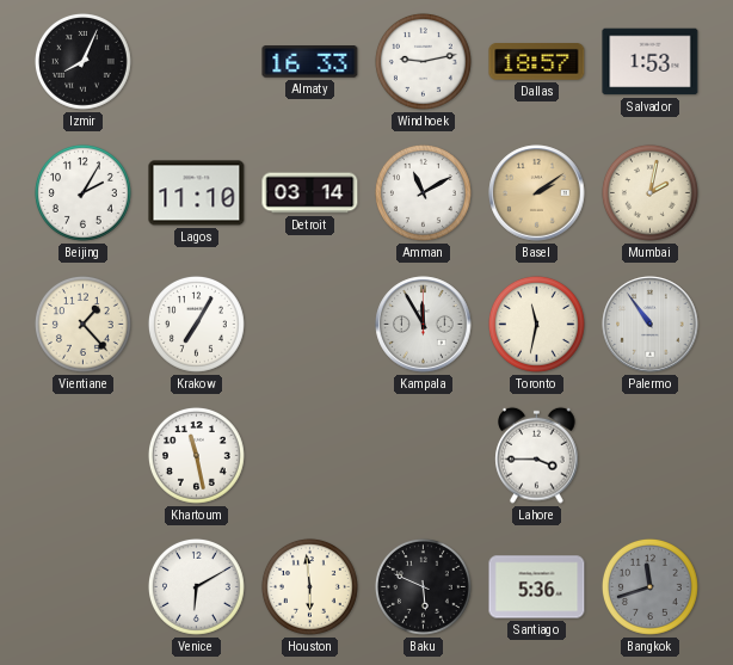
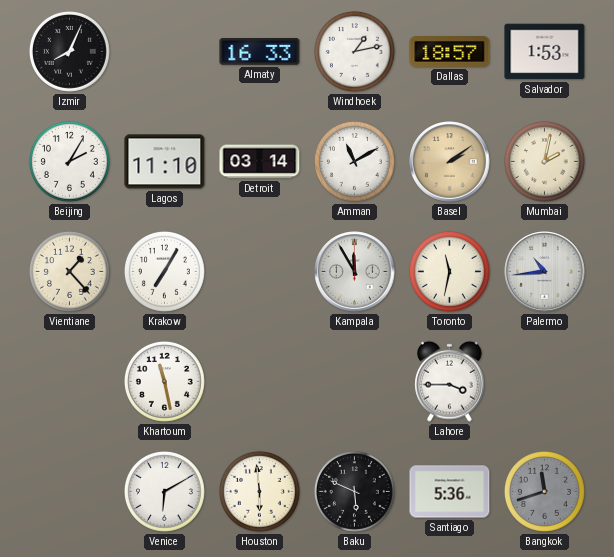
Windhoek: 9:13 -> 1:13
Palermo: 10:54 -> 10:44
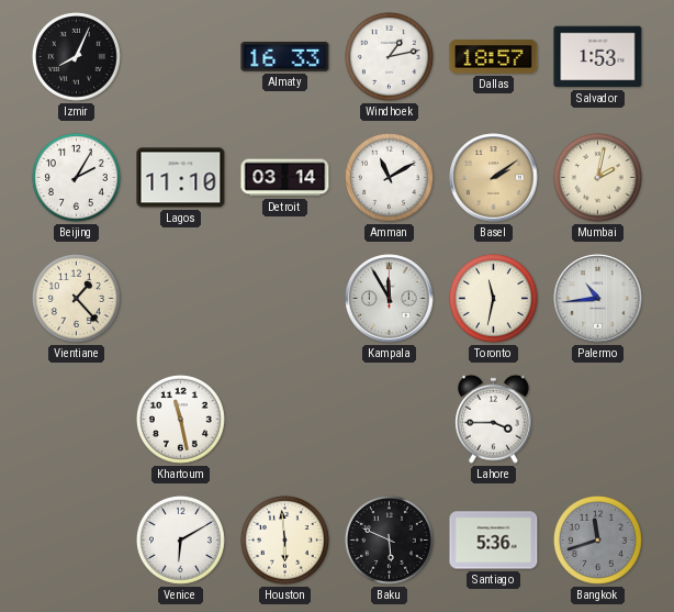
Krakow: 7:05 -> none
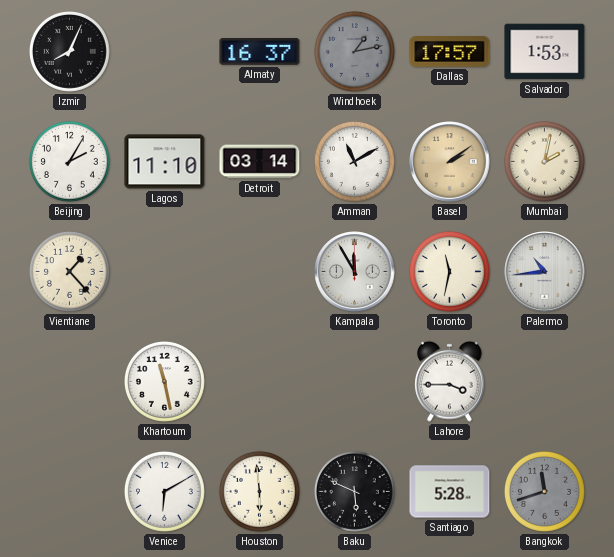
Almaty: 16:33 -> 16:37
Windhoek dial: white -> grey
Dallas: 18:57 -> 17:57
Santiago: 5:36 -> 5:28
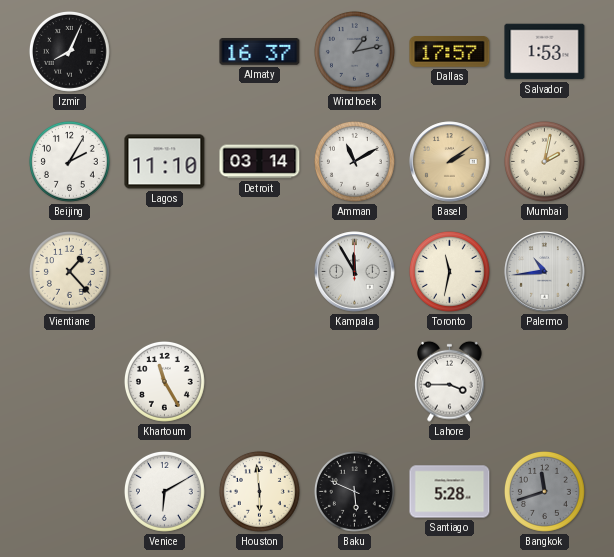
Khartoum: 11:28 -> 11:25
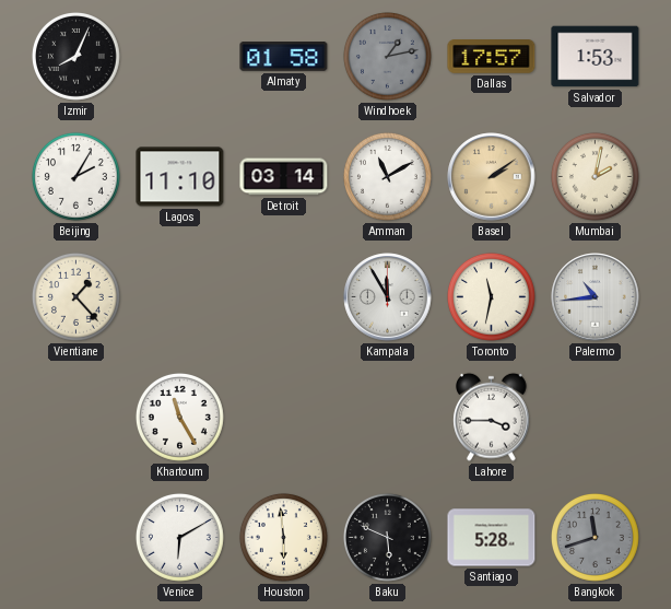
Almaty: 16:37 -> 01:58
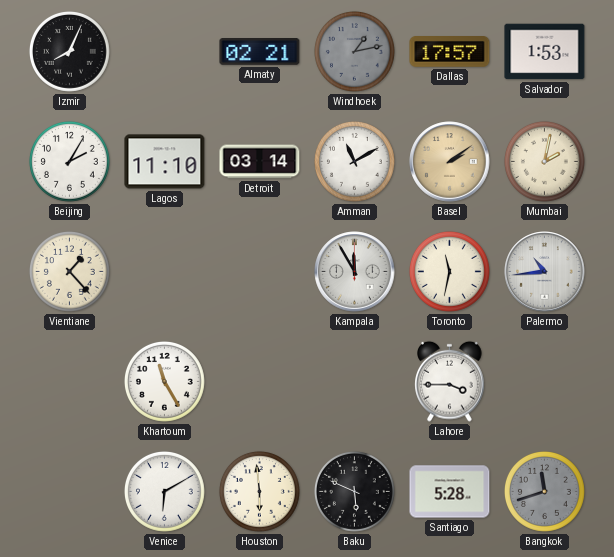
Almaty: 01:58 -> 02:21
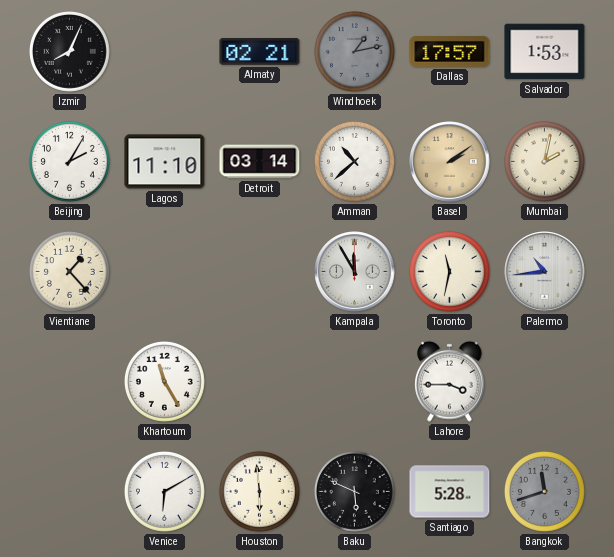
Amman: 11:10 -> 10:38
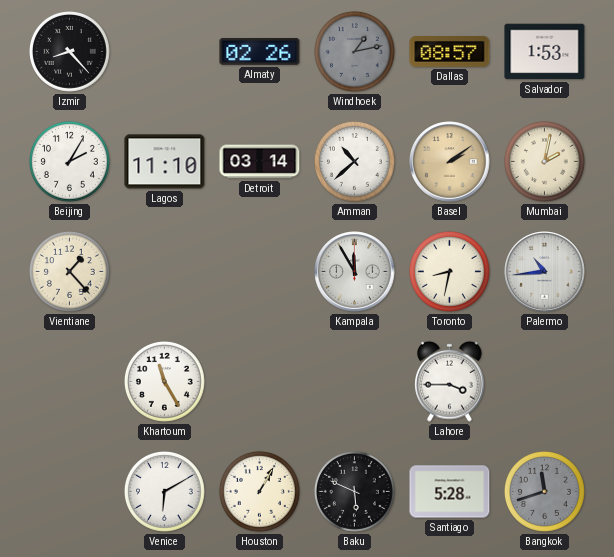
Izmir: 8:04 -> 8:23
Almaty: 02:21 -> 02:26
Dallas: 17:57 -> 08:57
Toronto: 11:32 -> 8:32
Houston: 5:59 -> 1:05
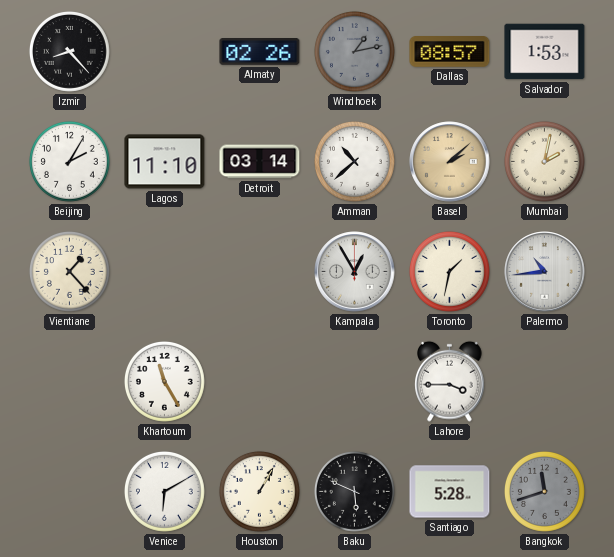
Basel: 2:09 -> 2:08
Kampala: 11:55 -> 12:55
Toronto: 8:32 -> 1:32
